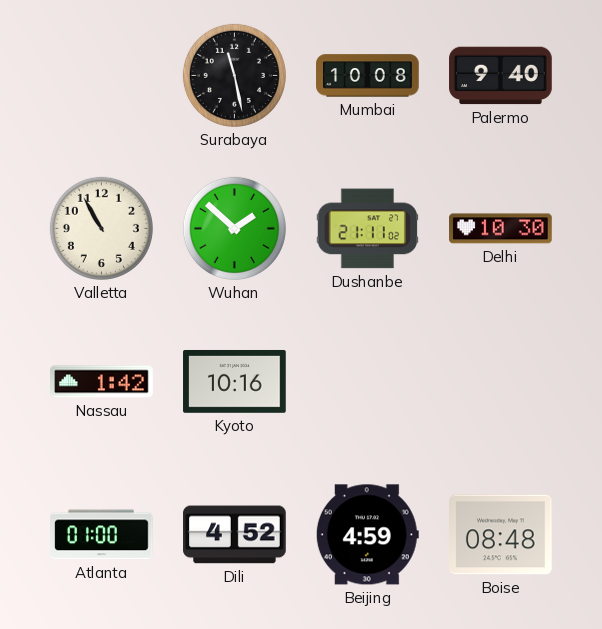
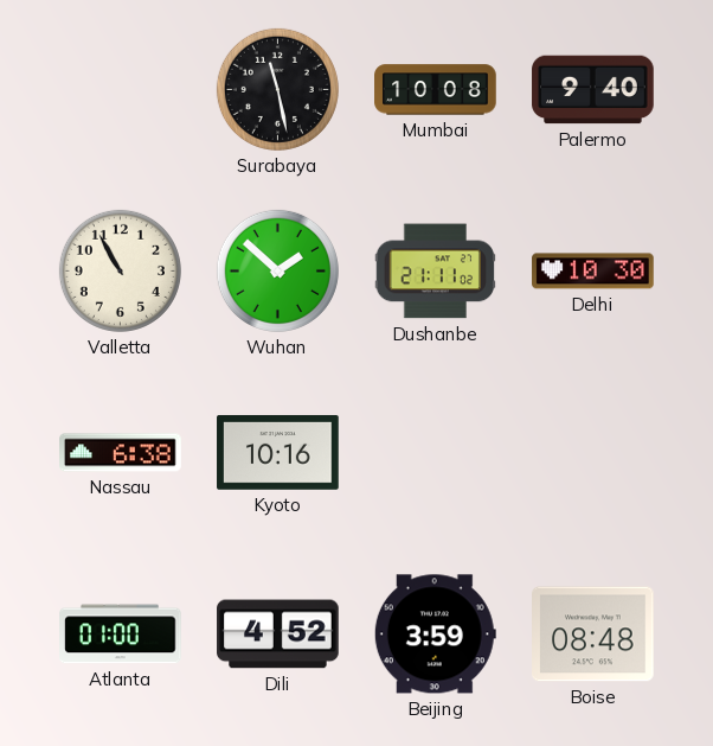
Nassau: 1:42 -> 6:38
Beijing: 4:59 -> 3:59
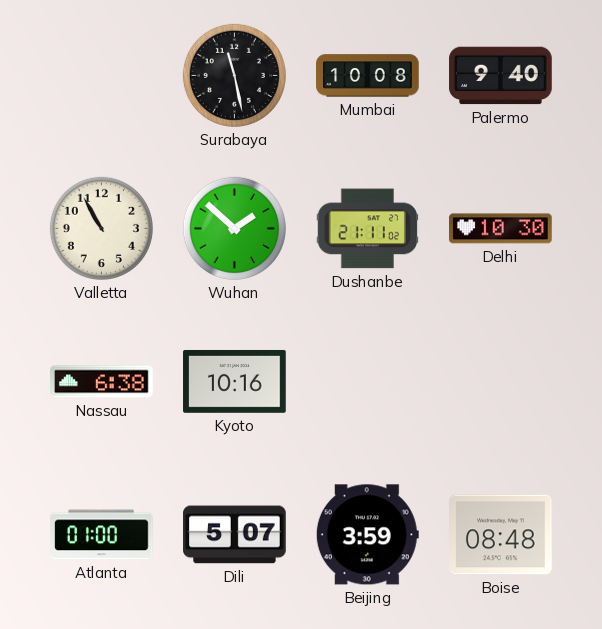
Dili: 4:52 -> 5:07
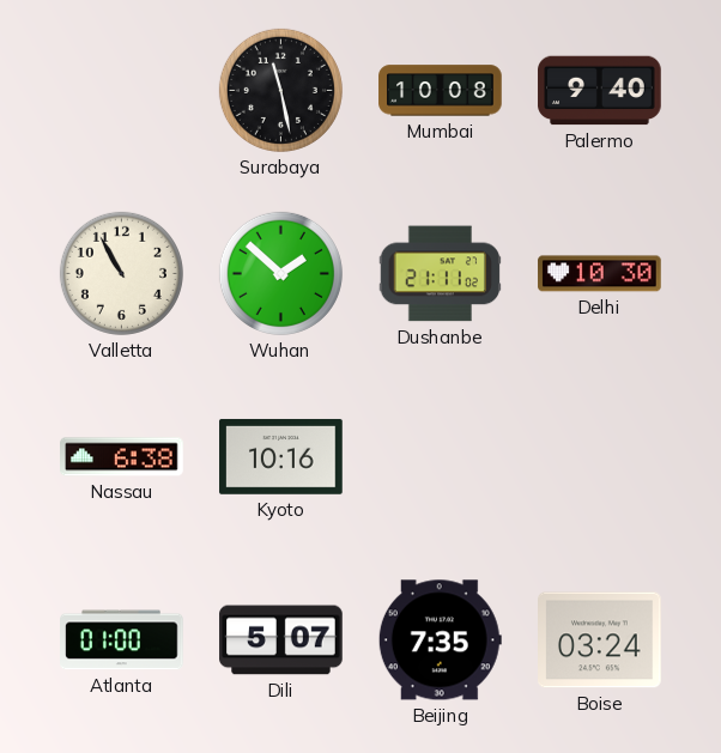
Beijing: 3:59 -> 7:35
Boise: 08:48 -> 03:24
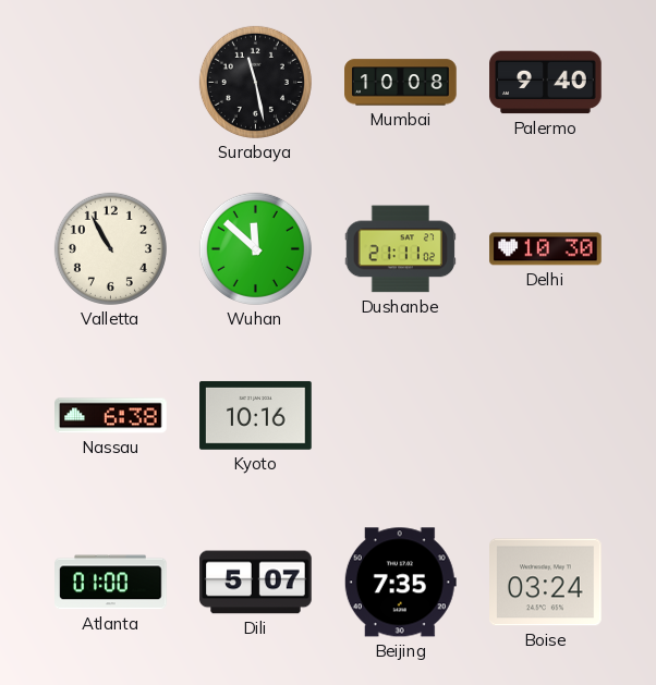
Wuhan: 1:52 -> 11:52
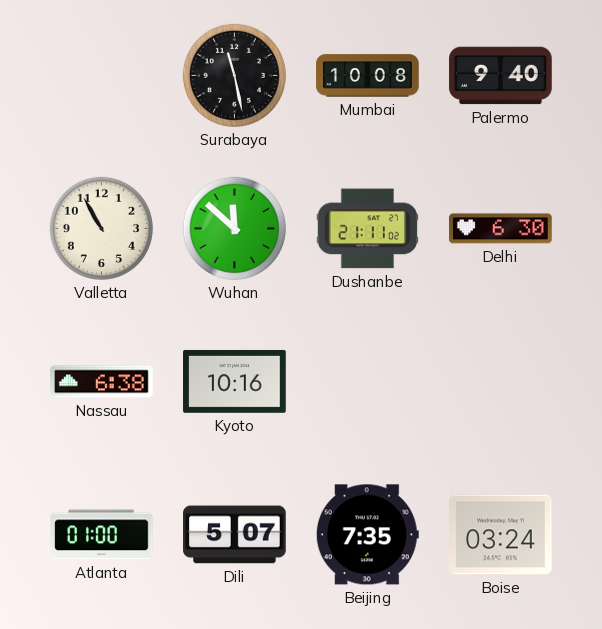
Delhi: 10:30 -> 6:30
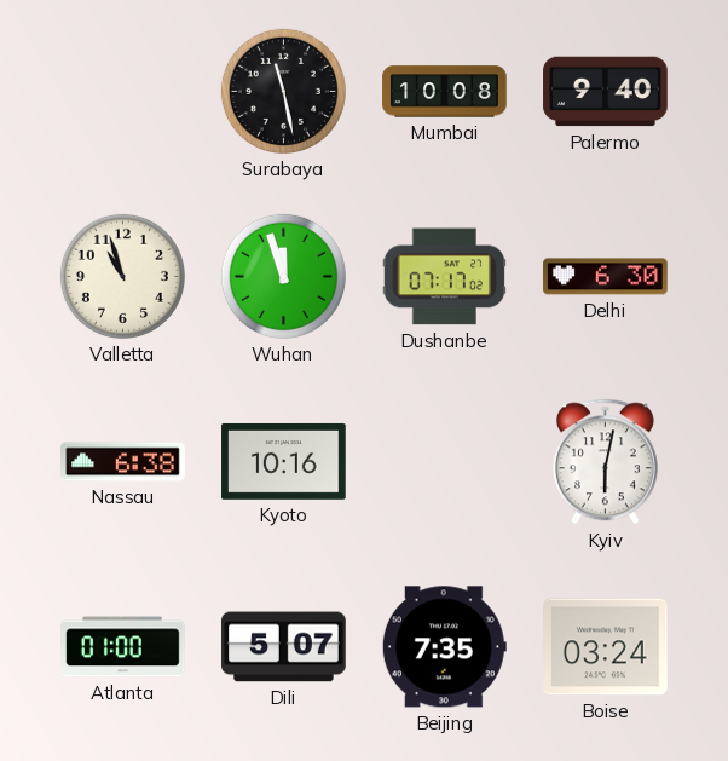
Valletta: 10:55 -> 10:57
Wuhan: 11:52 -> 11:57
Dushanbe: 21:11 -> 07:17
Kyiv: none -> 6:02
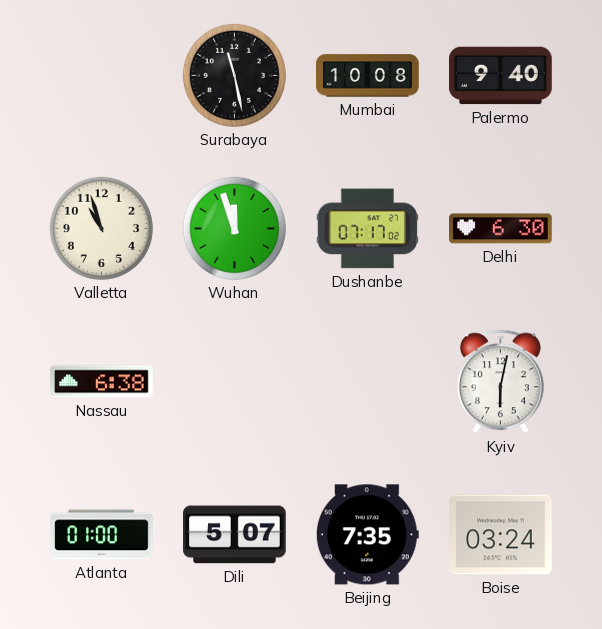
Kyoto: 10:16 -> none
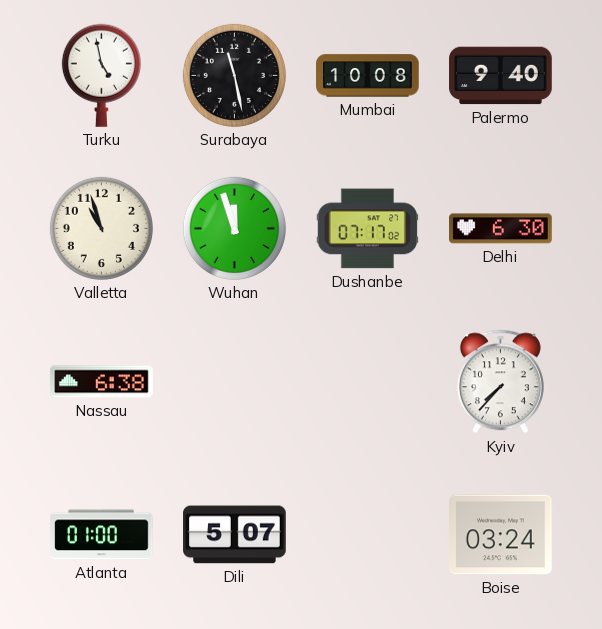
Turku: none -> 4:58
Kyiv: 6:02 -> 7:37
Beijing: 7:35 -> none
